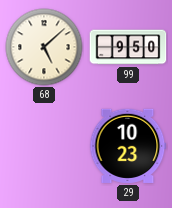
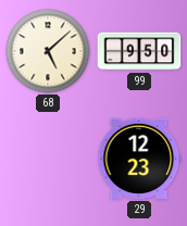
29: 10:23 -> 12:23
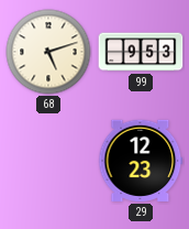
68: 5:08 -> 5:12
99: 9:50 -> 9:53
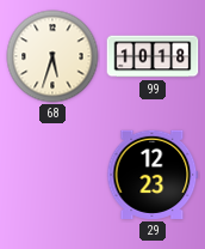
68: 5:12 -> 5:33
99: 9:53 -> 10:18
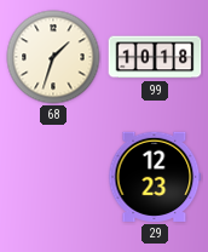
68: 5:33 -> 1:33
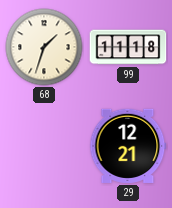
99: 10:18 -> 11:18
29: 12:23 -> 12:21
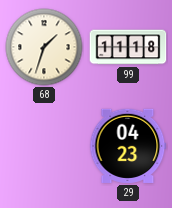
29: 12:21 -> 04:23
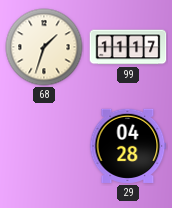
99: 11:18 -> 11:17
29: 04:23 -> 04:28
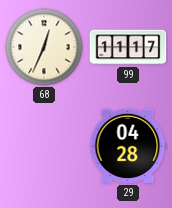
68: 1:33 -> 12:34
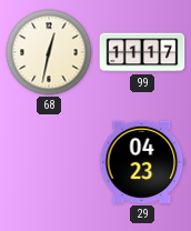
68: 12:34 -> 12:32
29: 04:28 -> 04:23
